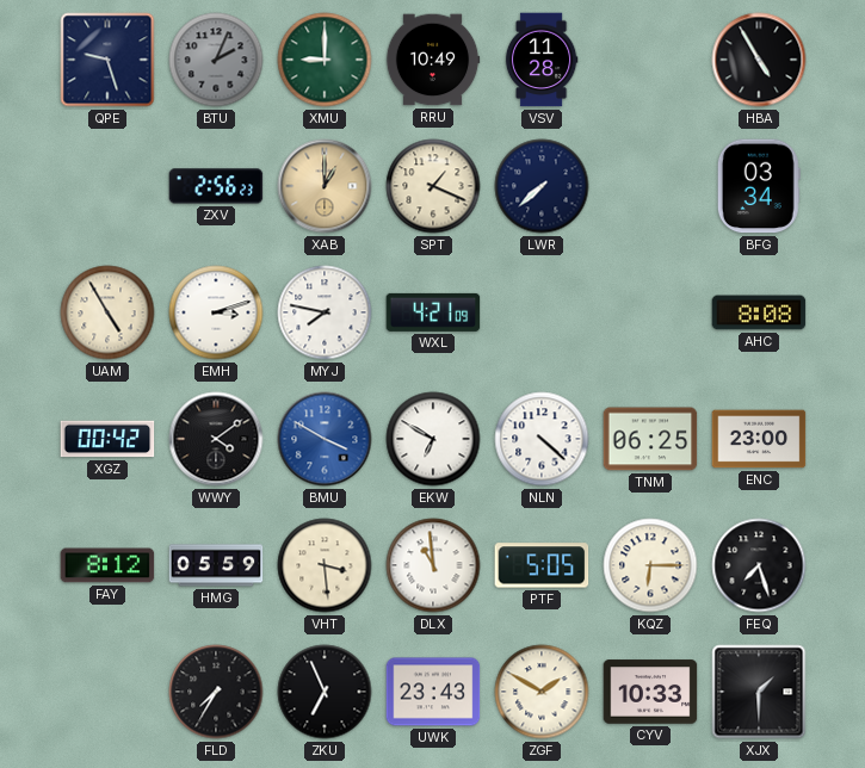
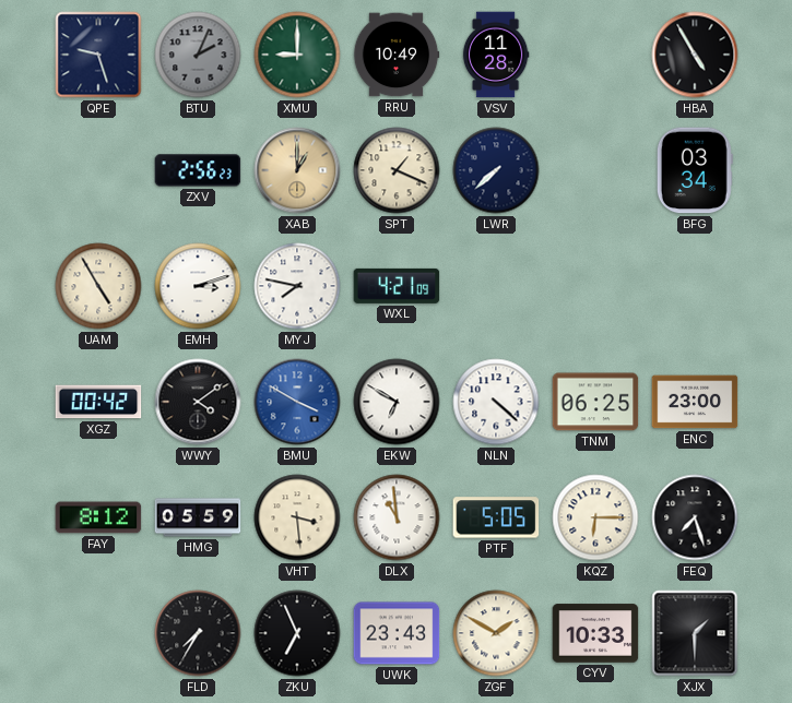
AHC: 8:08 -> none
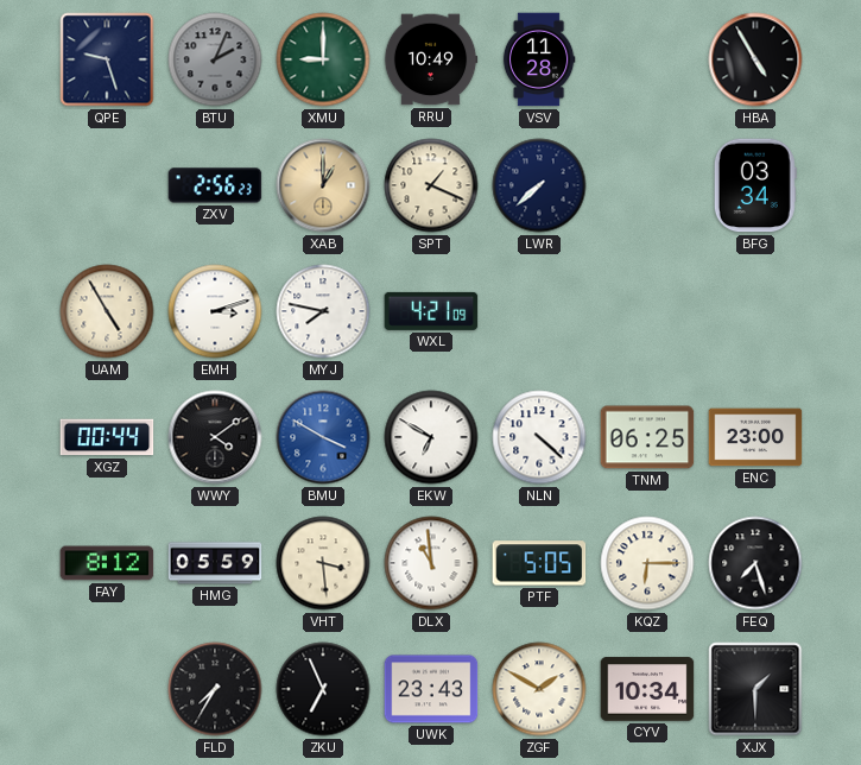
XGZ: 00:42 -> 00:44
CYV: 10:33 -> 10:34
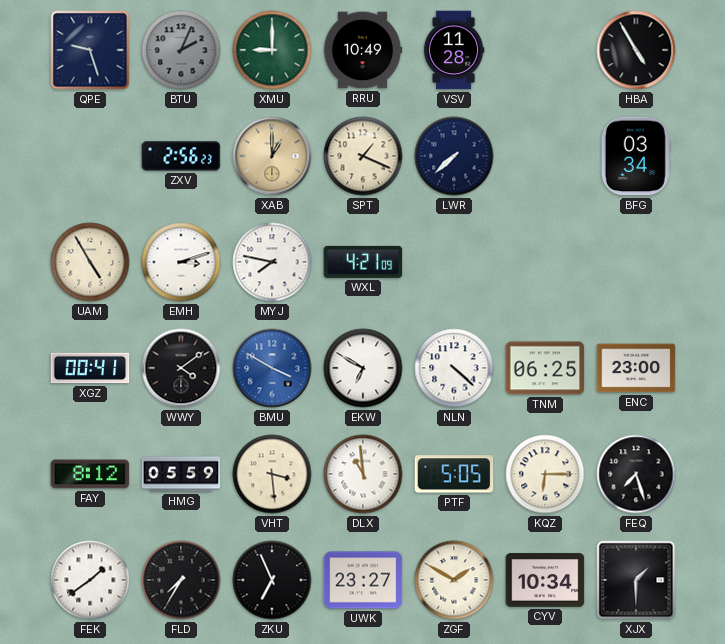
XGZ: 00:44 -> 00:41
FEK: none -> 1:39
UWK: 23:43 -> 23:27
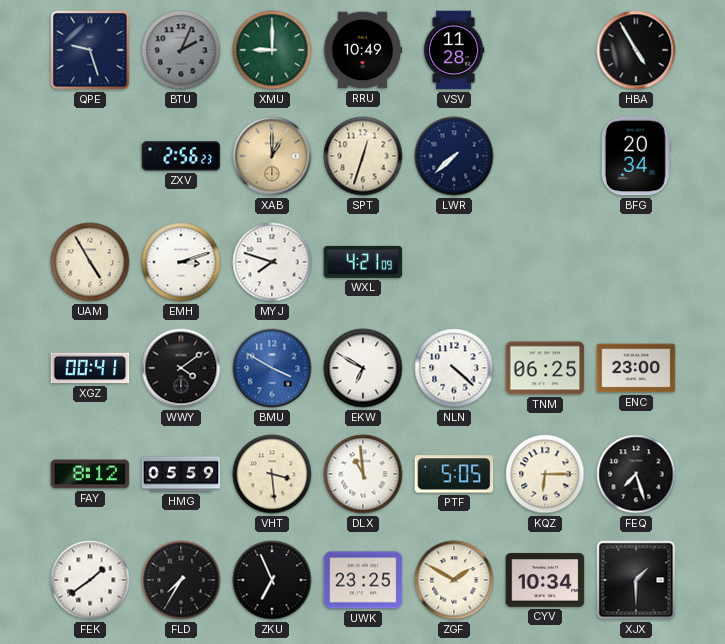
SPT: 1:19 -> 12:33
BFG: 03:34 -> 20:34
MYJ: 7:47 -> 7:48
UWK: 23:27 -> 23:25
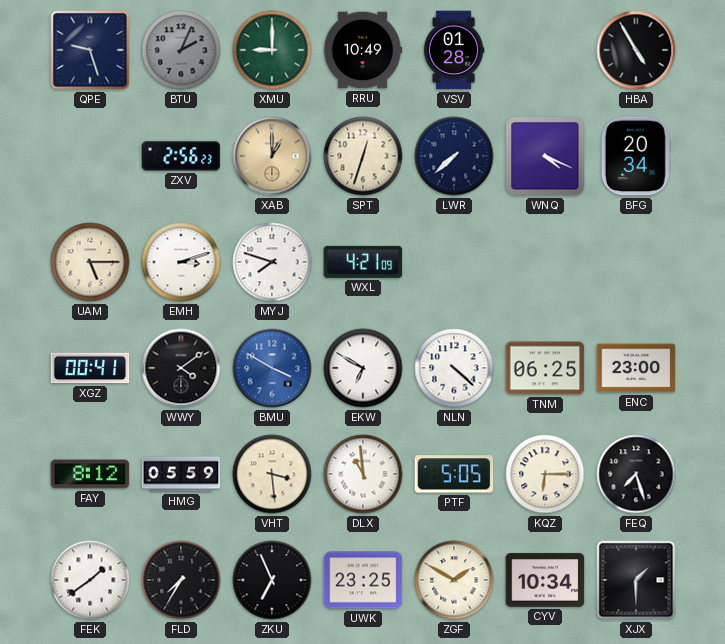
VSV: 11:28 -> 01:28
WNQ: none -> 4:19
UAM: 4:55 -> 5:15
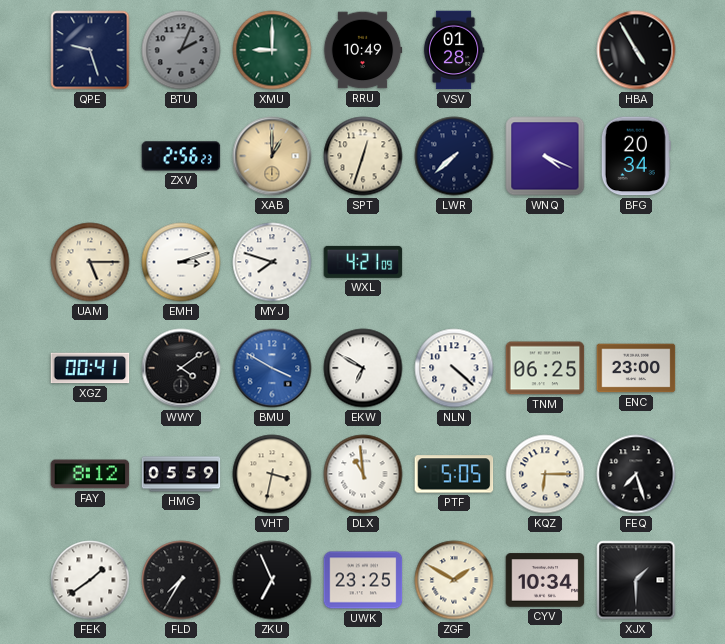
VHT: 3:29 -> 3:32
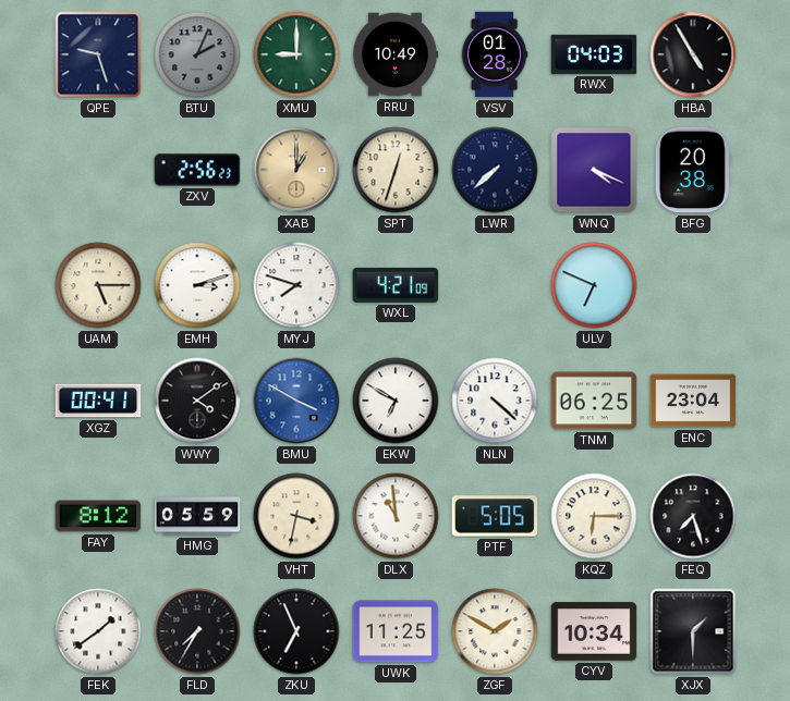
RWX: none -> 04:03
BFG: 20:34 -> 20:38
ULV: none -> 6:49
ENC: 23:00 -> 23:04
UWK: 23:25 -> 11:25
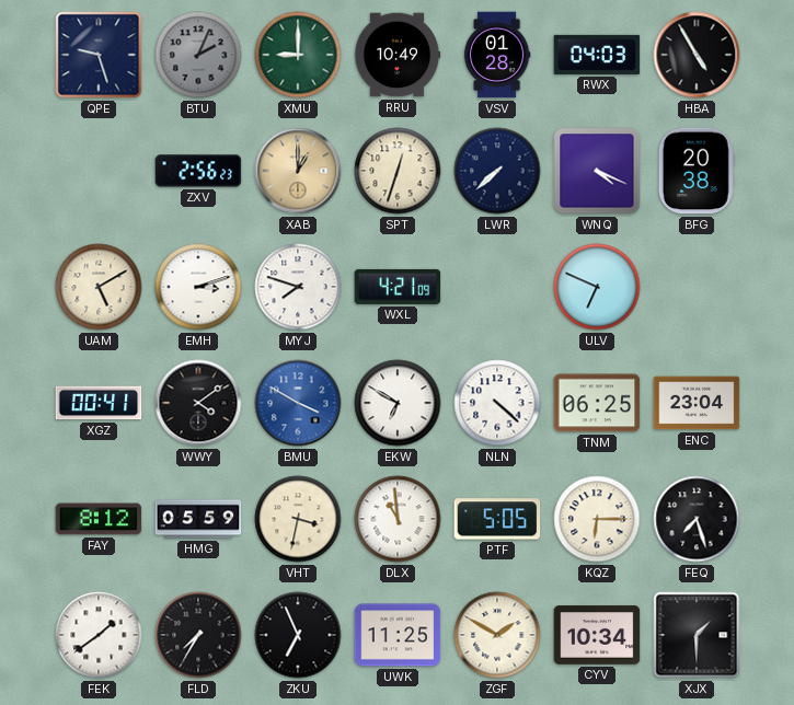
UAM: 5:15 -> 5:10
